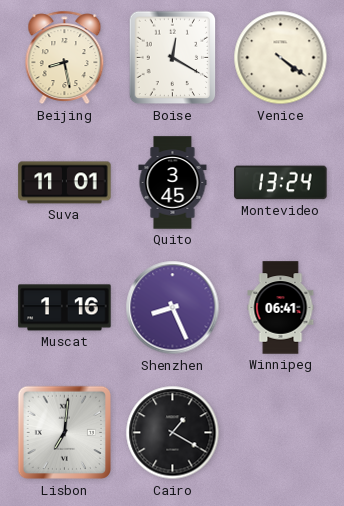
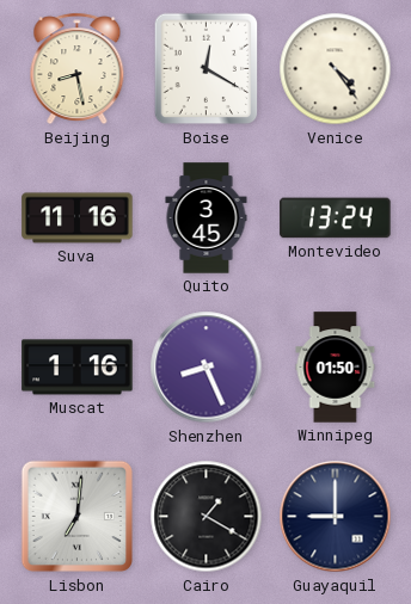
Venice: 4:21 -> 4:24
Suva: 11:01 -> 11:16
Winnipeg: 06:41 -> 01:50
Guayaquil: none -> 9:00
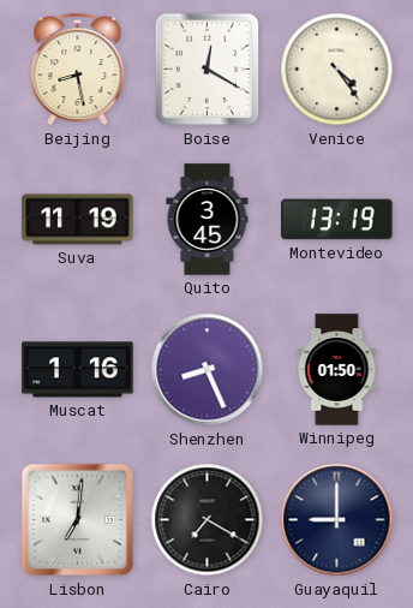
Suva: 11:16 -> 11:19
Montevideo: 13:24 -> 13:19
Cairo: 1:20 -> 7:20
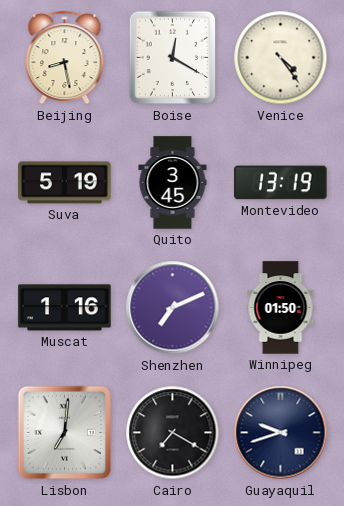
Suva: 11:19 -> 5:19
Shenzhen: 8:26 -> 7:11
Guayaquil: 9:00 -> 9:42
